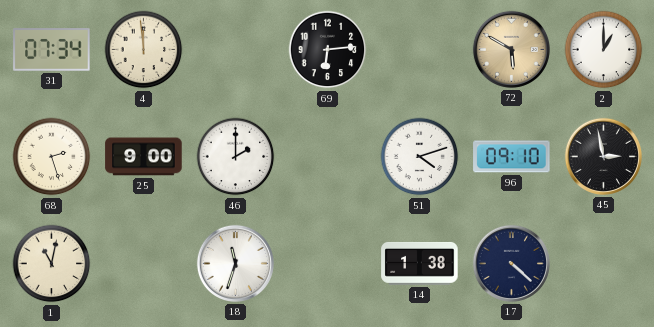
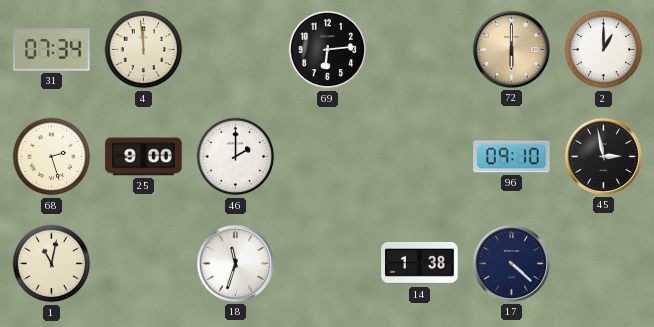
72: 5:50 -> 6:00
51: 4:12 -> none
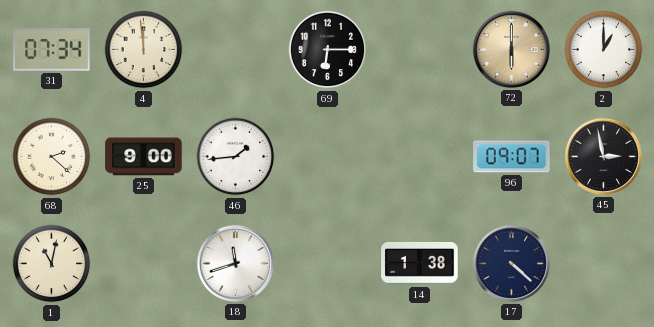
69: 6:14 -> 6:15
68: 2:27 -> 2:22
46: 2:00 -> 1:44
96: 09:10 -> 09:07
18: 11:33 -> 11:42
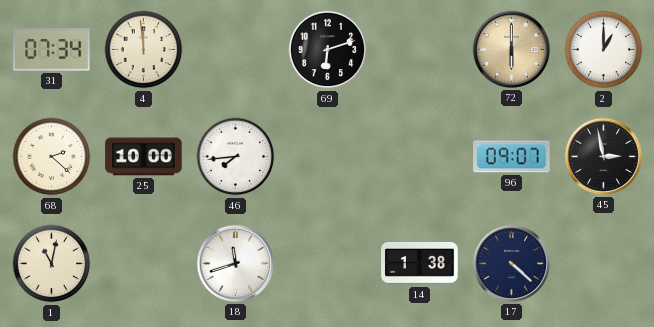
69: 6:15 -> 6:12
25: 9:00 -> 10:00
46: 1:44 -> 7:44
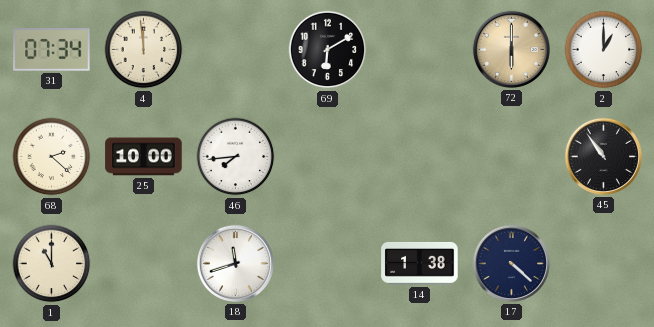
69: 6:12 -> 6:10
96: 09:07 -> none
45: 2:58 -> 10:54
1: 11:02 -> 11:00
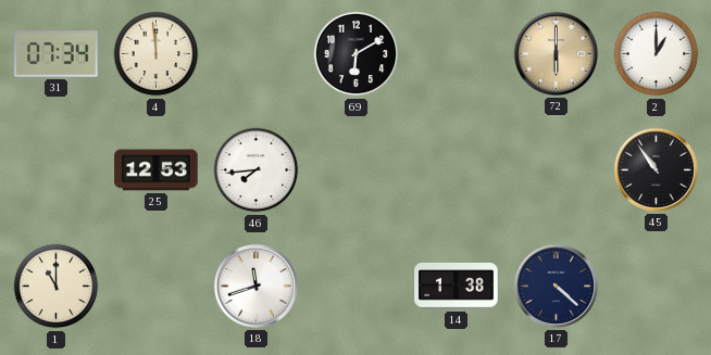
68: 2:22 -> none
25: 10:00 -> 12:53
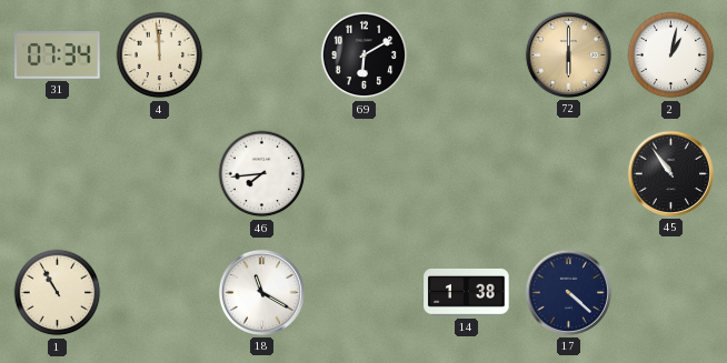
2: 1:00 -> 1:02
25: 12:53 -> none
1: 11:00 -> 10:55
18: 11:42 -> 11:20
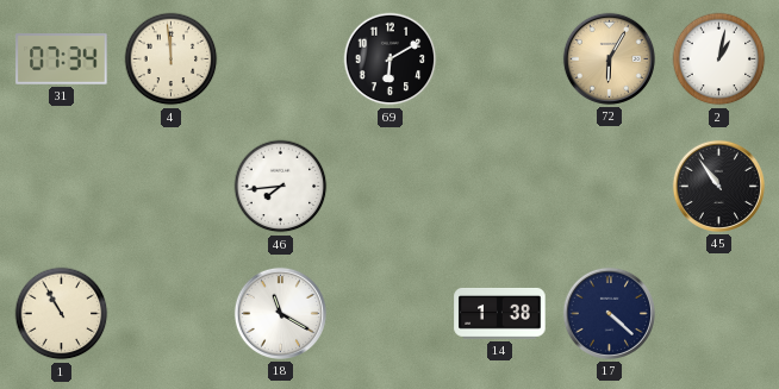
72: 6:00 -> 6:05
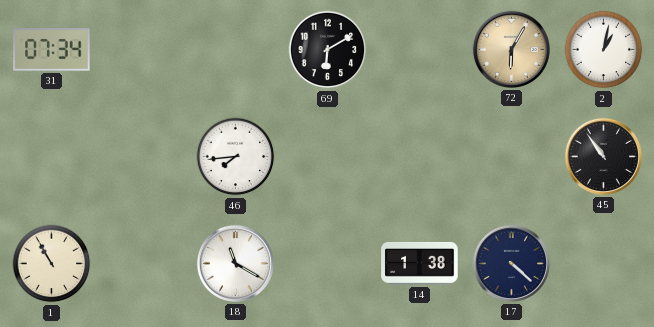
4: 11:59 -> none
